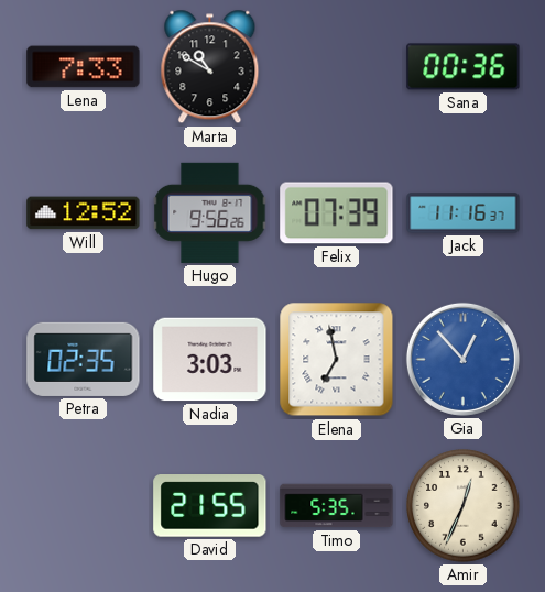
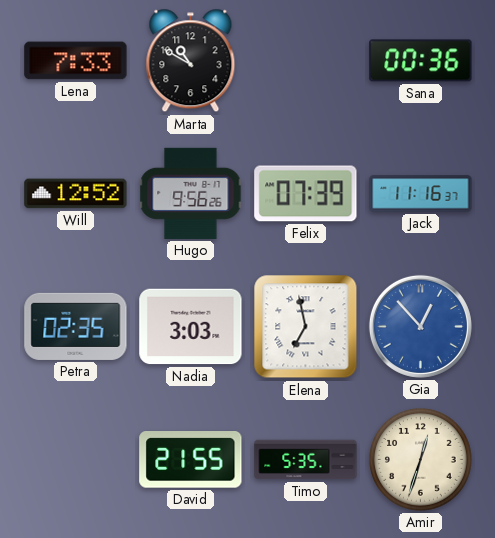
Amir: 12:34 -> 12:33
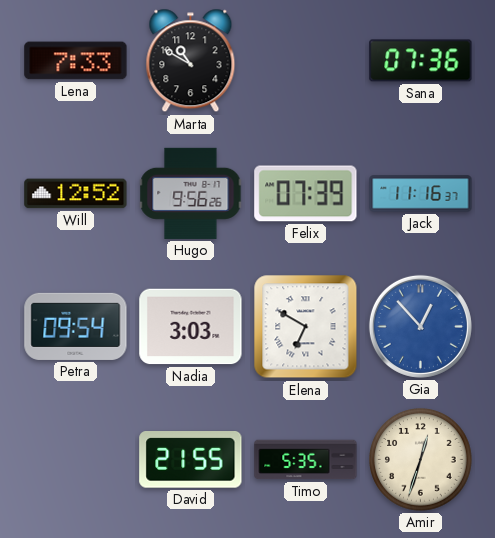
Sana: 00:36 -> 07:36
Petra: 02:35 -> 09:54
Elena: 6:58 -> 6:50
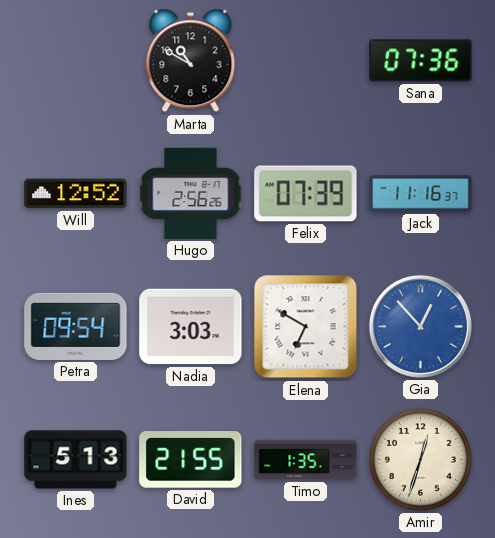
Lena: 7:33 -> none
Hugo: 9:56 -> 2:56
Ines: none -> 5:13
Timo: 5:35 -> 1:35
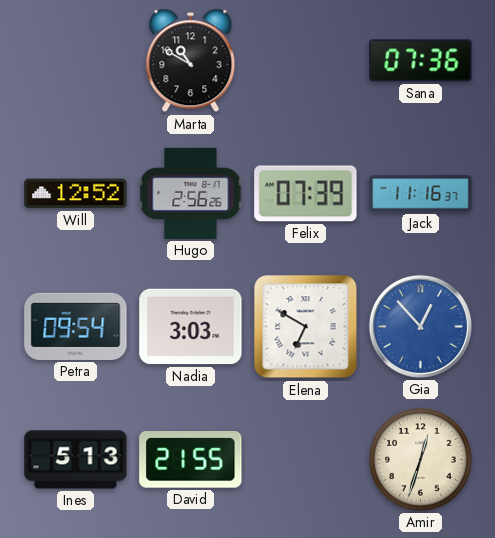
Timo: 1:35 -> none
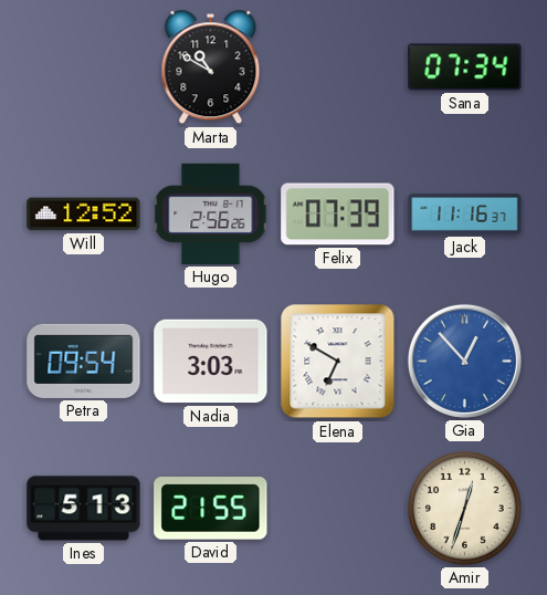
Sana: 07:36 -> 07:34
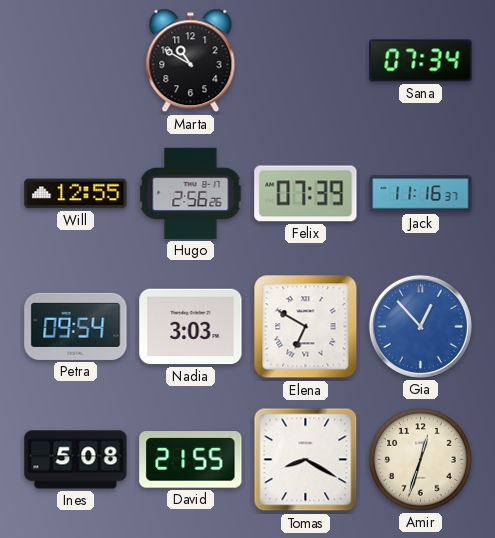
Will: 12:52 -> 12:55
Ines: 5:13 -> 5:08
Tomas: none -> 8:20
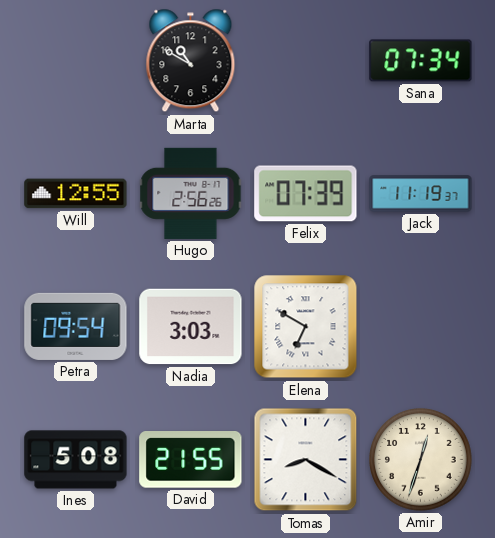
Jack: 11:16 -> 11:19
Gia: 12:53 -> none
